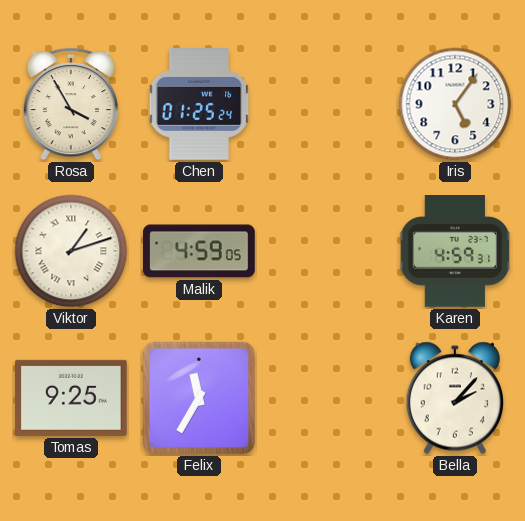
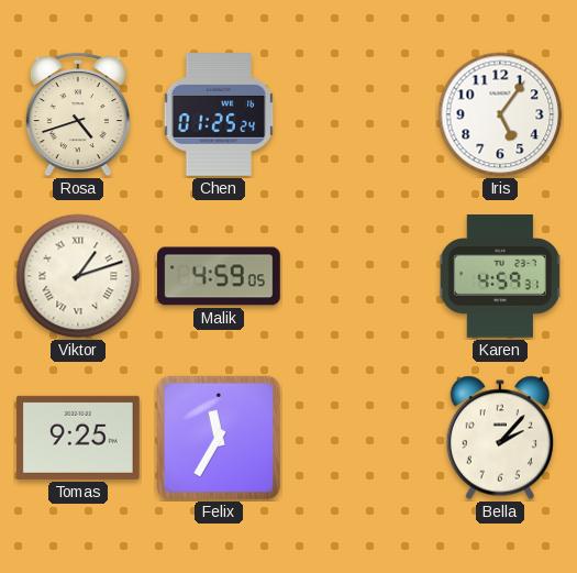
Rosa: 3:55 -> 4:42
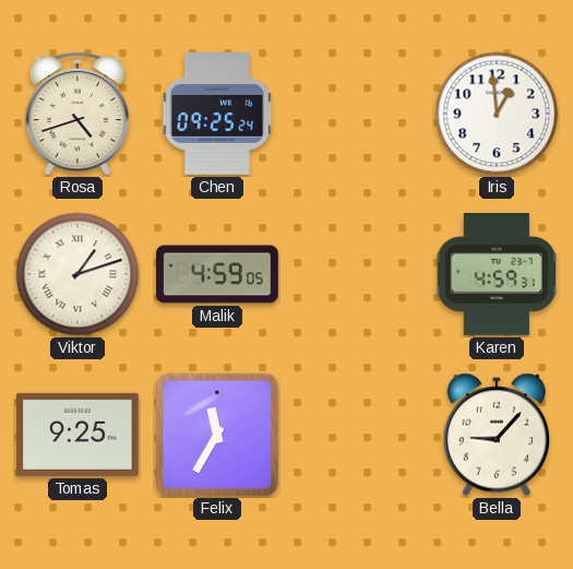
Chen: 01:25 -> 09:25
Iris: 5:06 -> 12:59
Bella: 2:07 -> 9:07
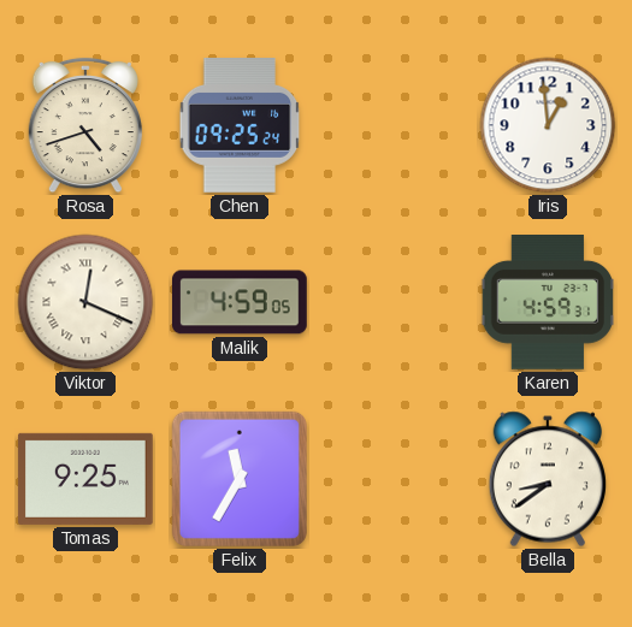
Viktor: 1:12 -> 12:19
Bella: 9:07 -> 8:39
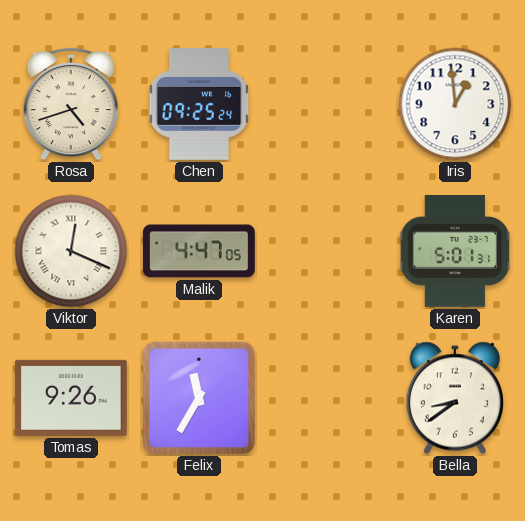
Malik: 4:59 -> 4:47
Karen: 4:59 -> 5:01
Tomas: 9:25 -> 9:26
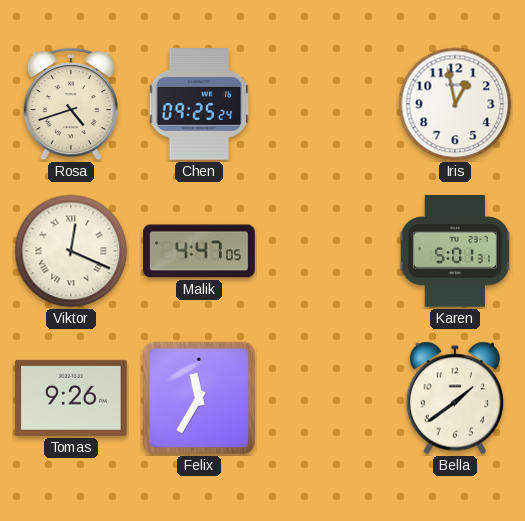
Iris: 12:59 -> 12:58
Bella: 8:39 -> 1:39
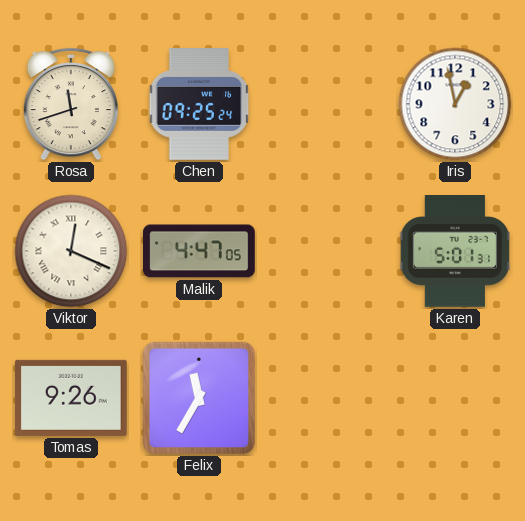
Rosa: 4:42 -> 11:42
Bella: 1:39 -> none
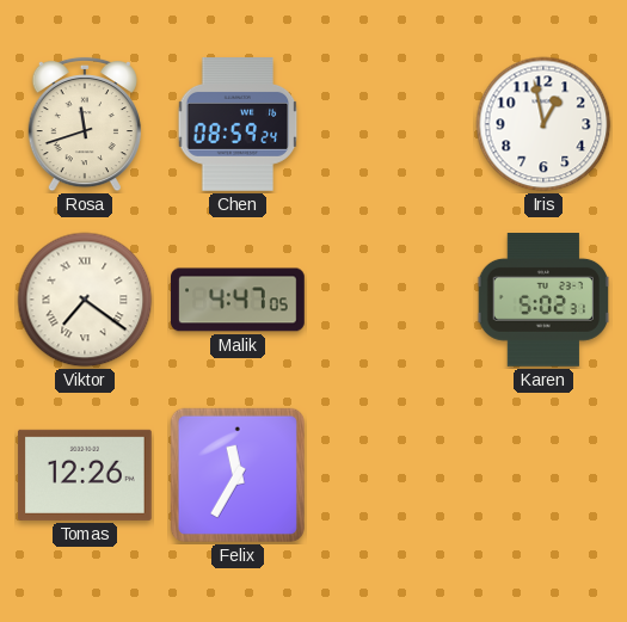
Chen: 09:25 -> 08:59
Viktor: 12:19 -> 7:21
Karen: 5:01 -> 5:02
Tomas: 9:26 -> 12:26
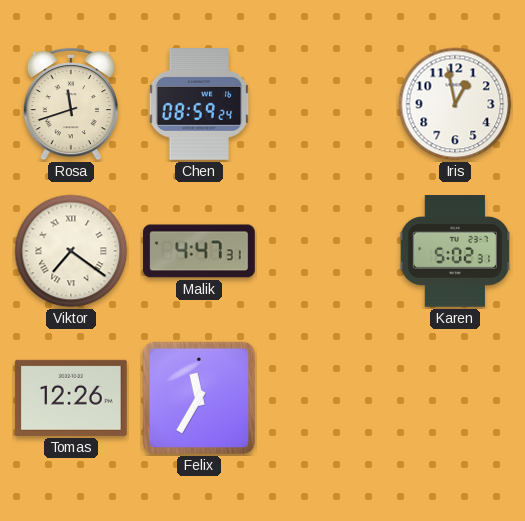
Malik: 4:47:05 -> 4:47:31
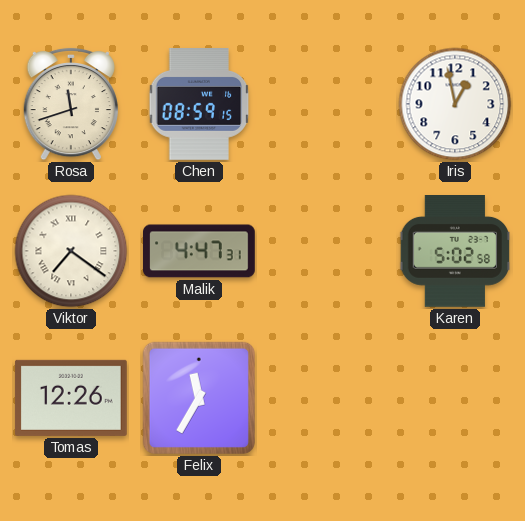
Chen: 08:59:24 -> 08:59:15
Karen: 5:02:31 -> 5:02:58
